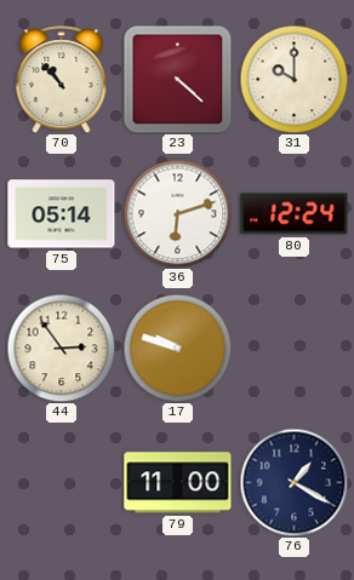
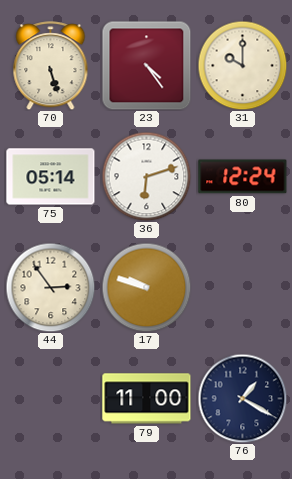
70: 10:53 -> 5:27
23: 4:22 -> 4:24
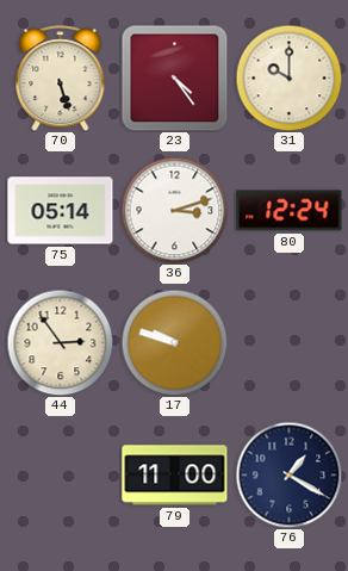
36: 6:12 -> 3:12
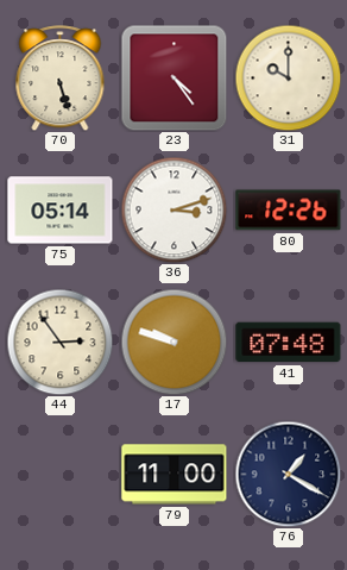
80: 12:24 -> 12:26
41: none -> 07:48
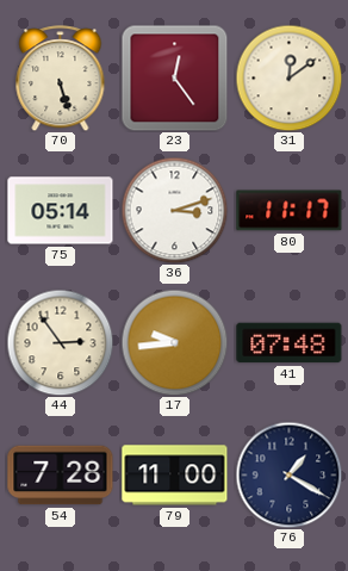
23: 4:24 -> 12:24
31: 10:00 -> 12:09
80: 12:26 -> 11:17
17: 9:48 -> 9:44
54: none -> 7:28
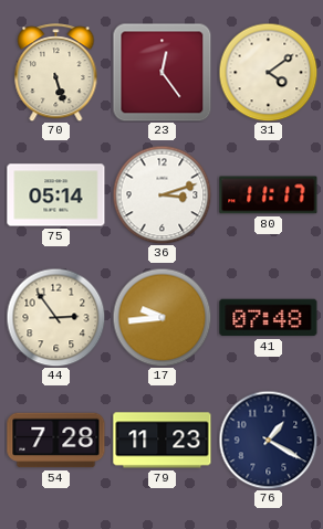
31: 12:09 -> 4:09
79: 11:00 -> 11:23
